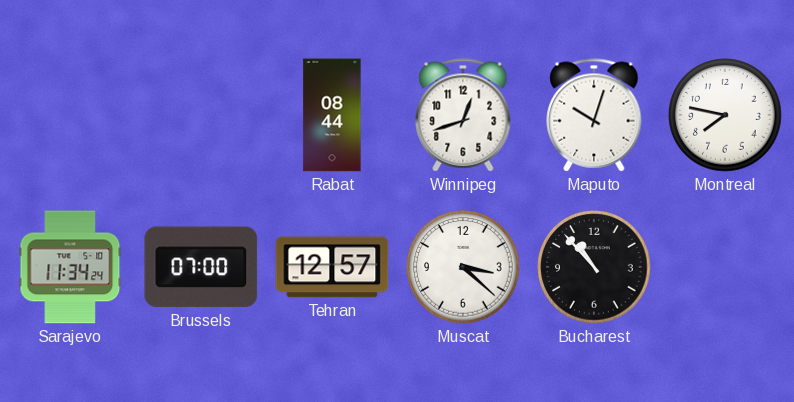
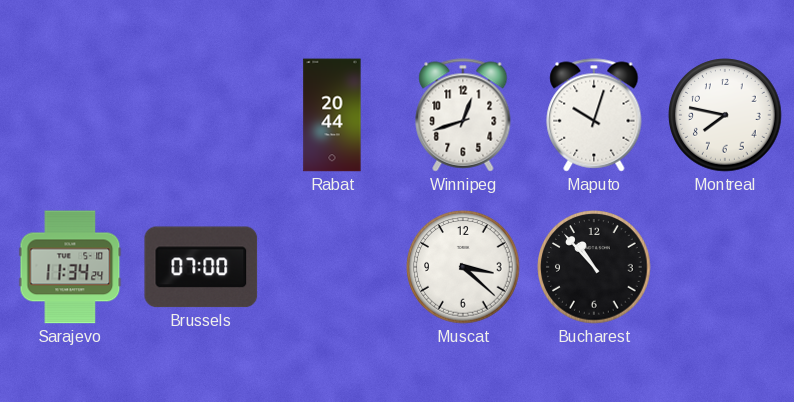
Rabat: 08:44 -> 20:44
Tehran: 12:57 -> none
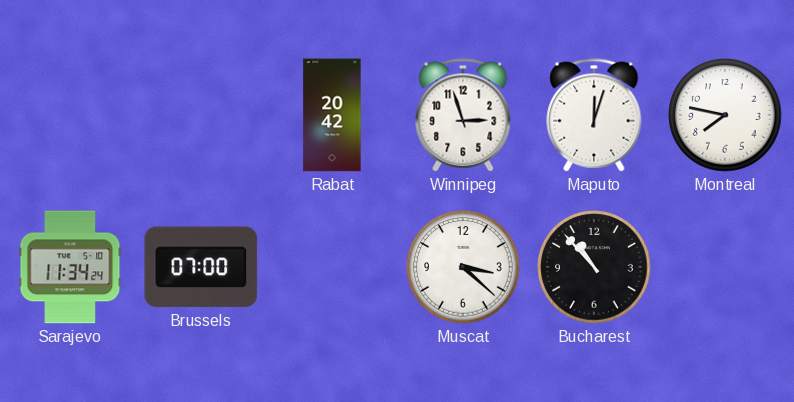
Rabat: 20:44 -> 20:42
Winnipeg: 12:42 -> 2:57
Maputo: 10:03 -> 12:03
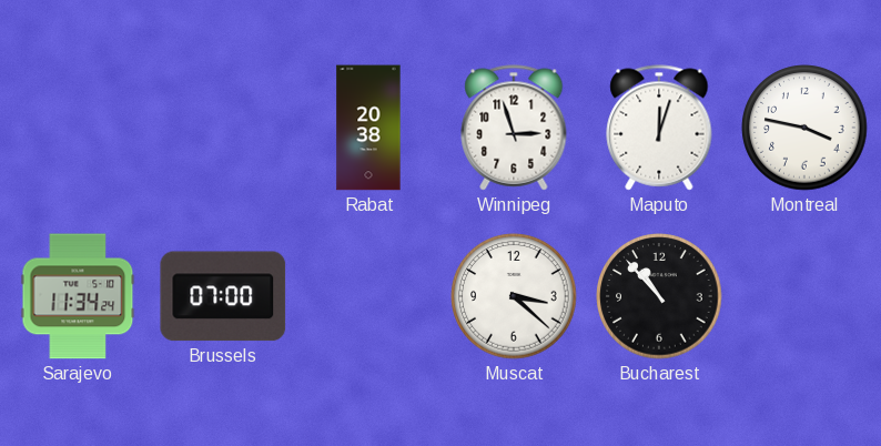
Rabat: 20:42 -> 20:38
Montreal: 7:47 -> 3:47
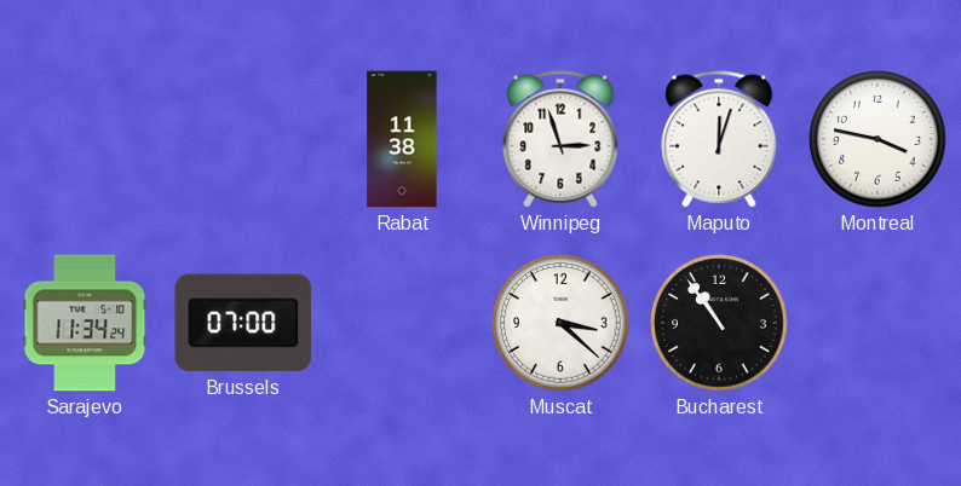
Rabat: 20:38 -> 11:38
Bucharest: 10:53 -> 10:54
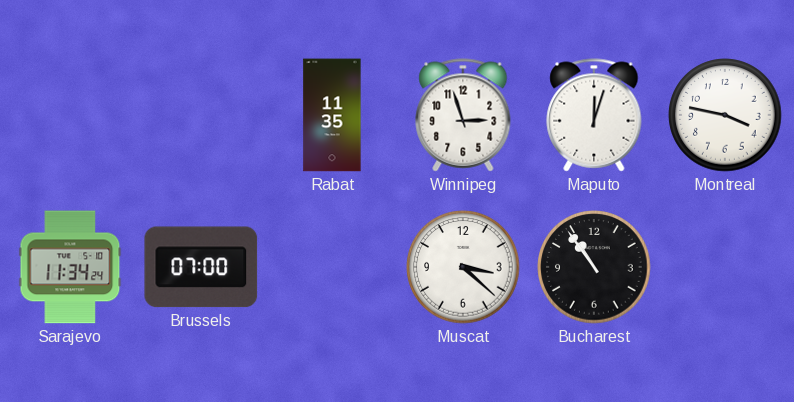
Rabat: 11:38 -> 11:35
